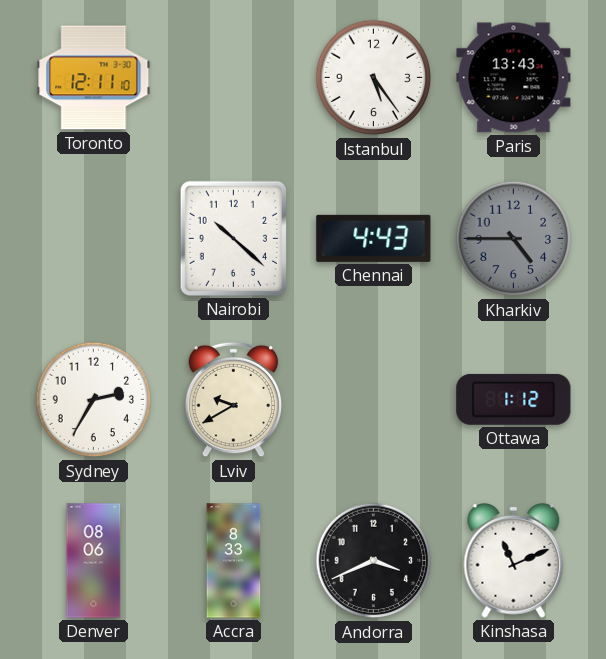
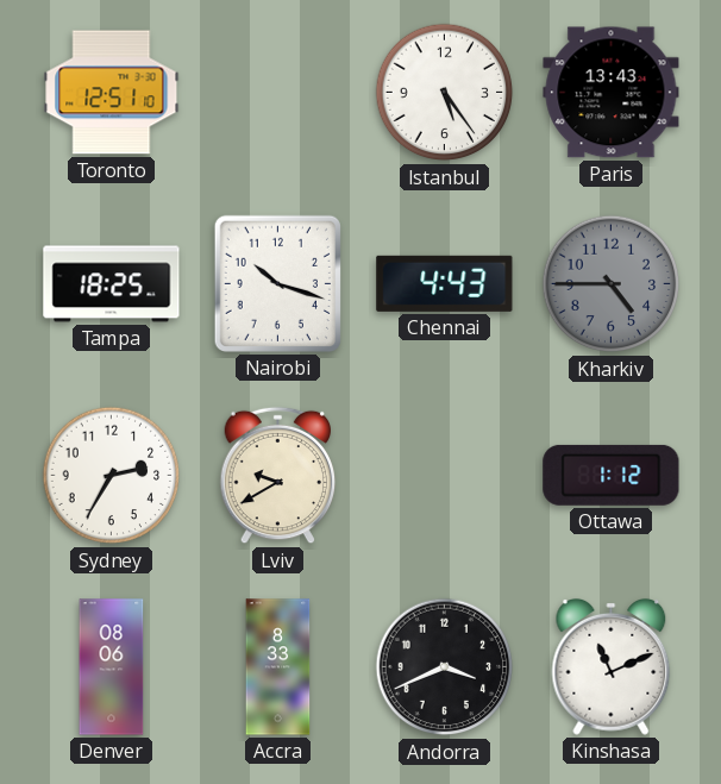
Toronto: 12:11 -> 12:51
Tampa: none -> 18:25
Nairobi: 10:22 -> 10:18
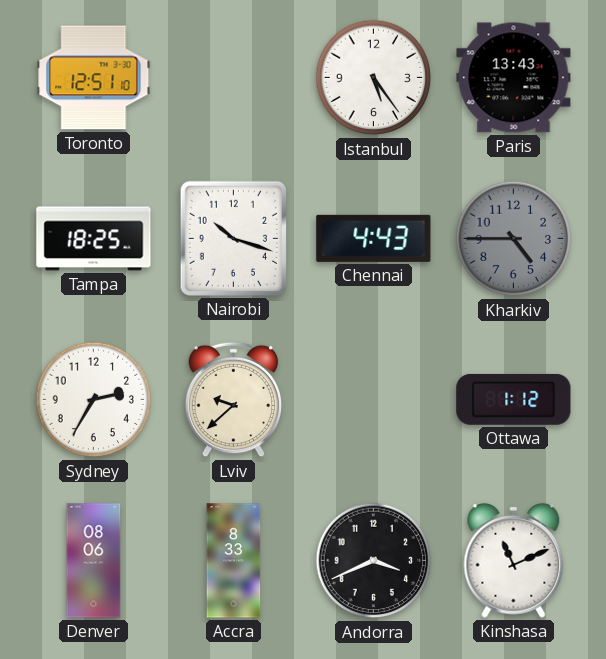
Lviv: 9:40 -> 9:38
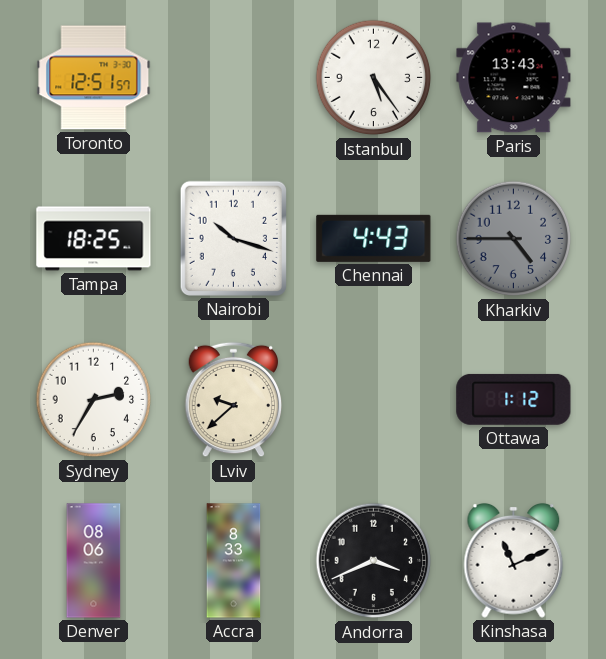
Toronto: 12:51:10 -> 12:51:57
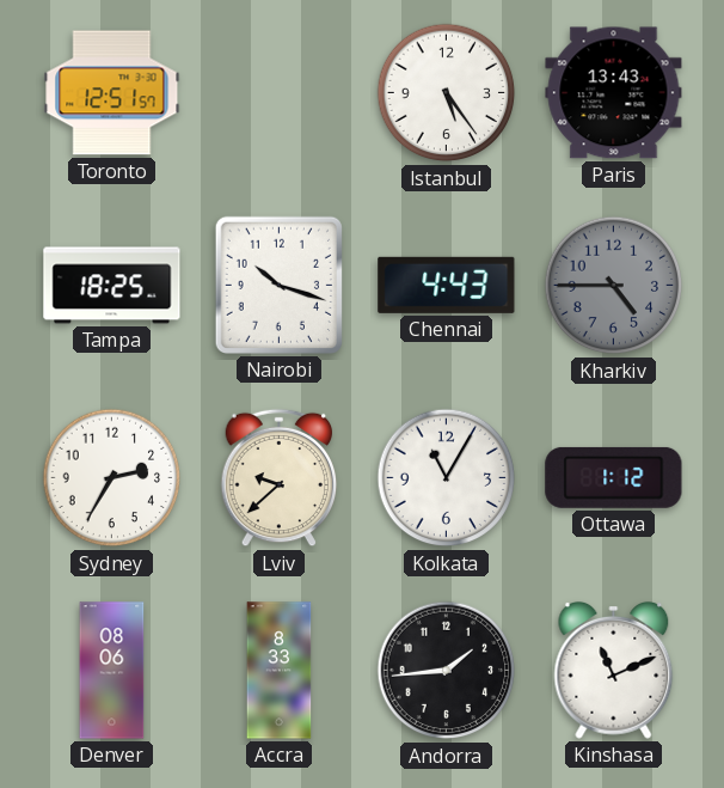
Kolkata: none -> 11:05
Andorra: 3:41 -> 1:44
